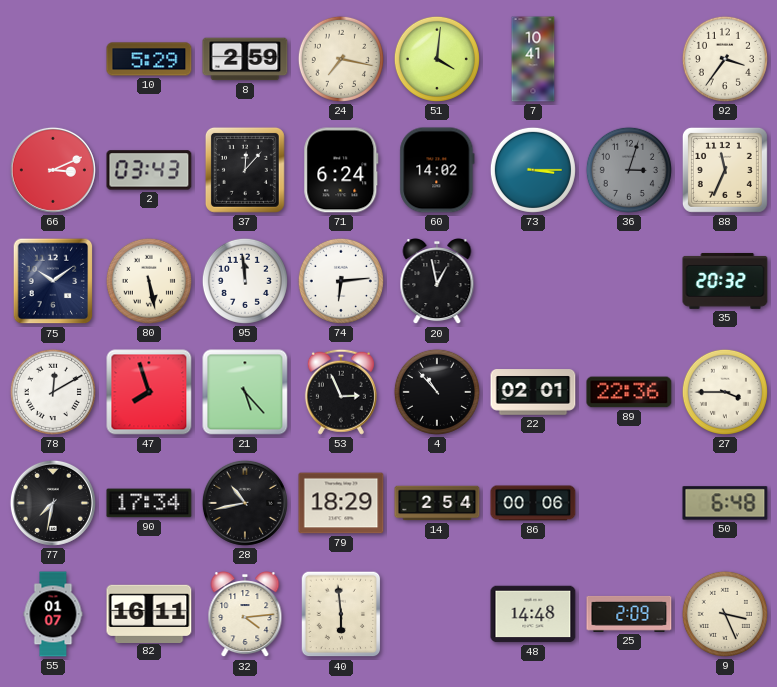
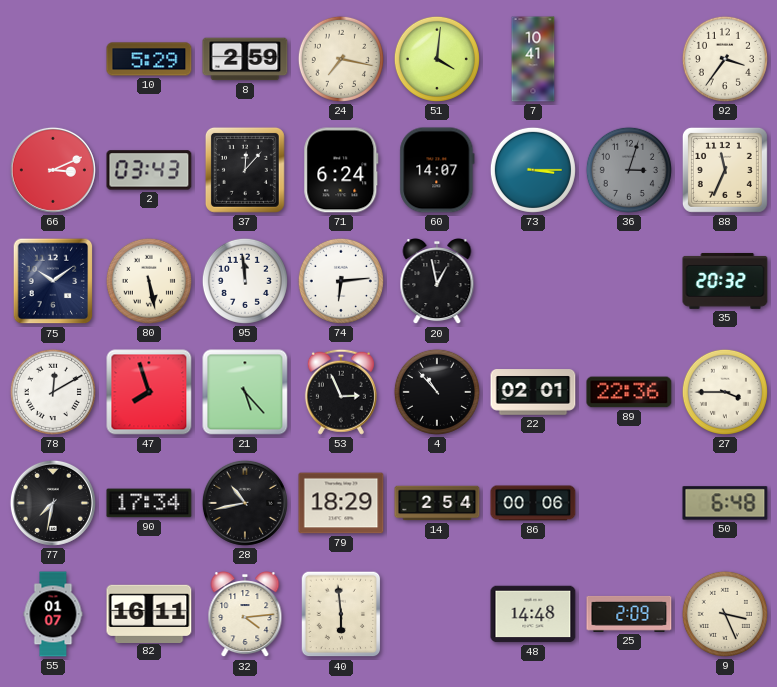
60: 14:02 -> 14:07
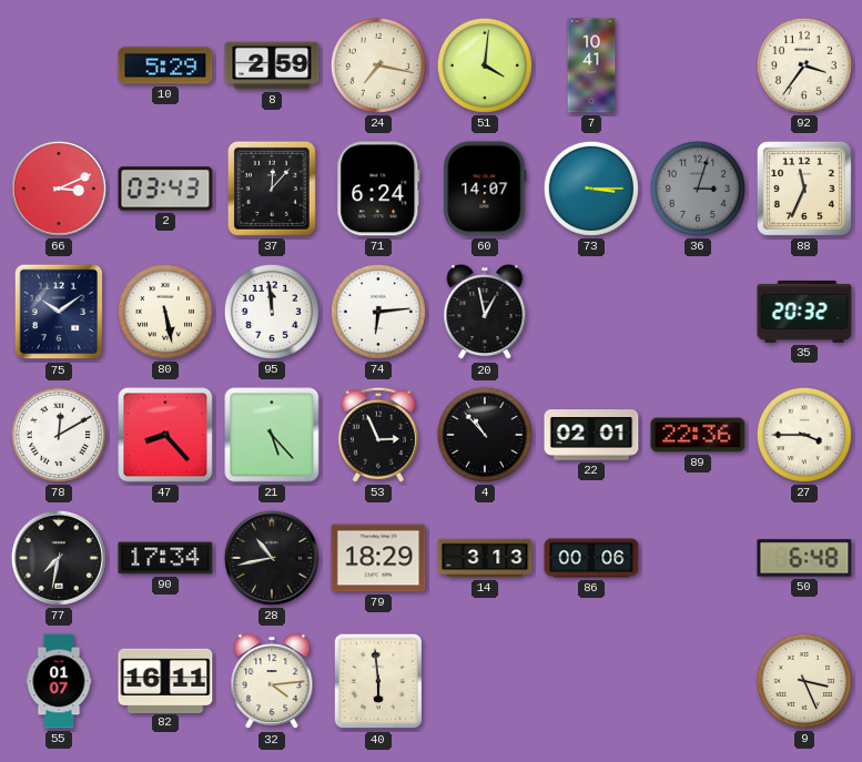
47: 7:57 -> 8:23
14: 2:54 -> 3:13
48: 14:48 -> none
25: 2:09 -> none
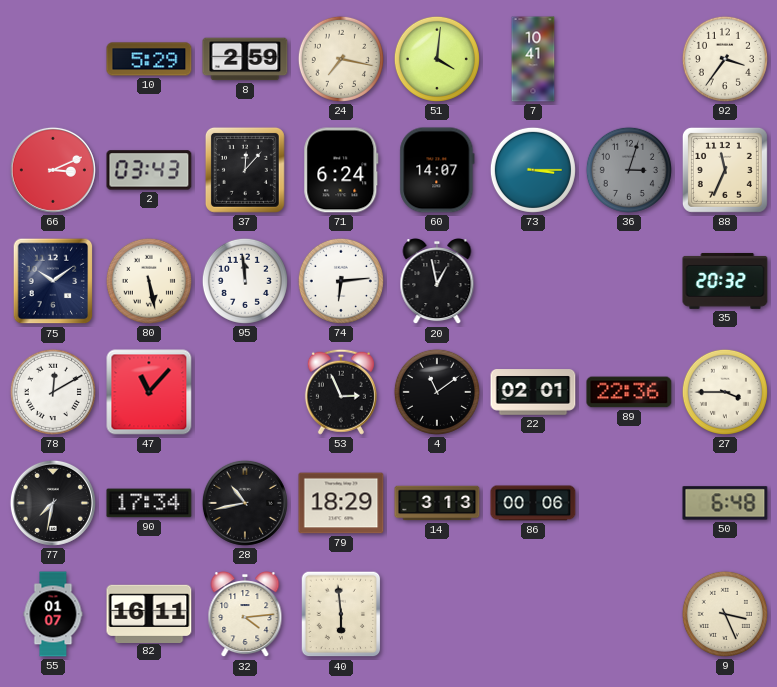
47: 8:23 -> 11:07
21: 5:23 -> none
4: 10:53 -> 11:09
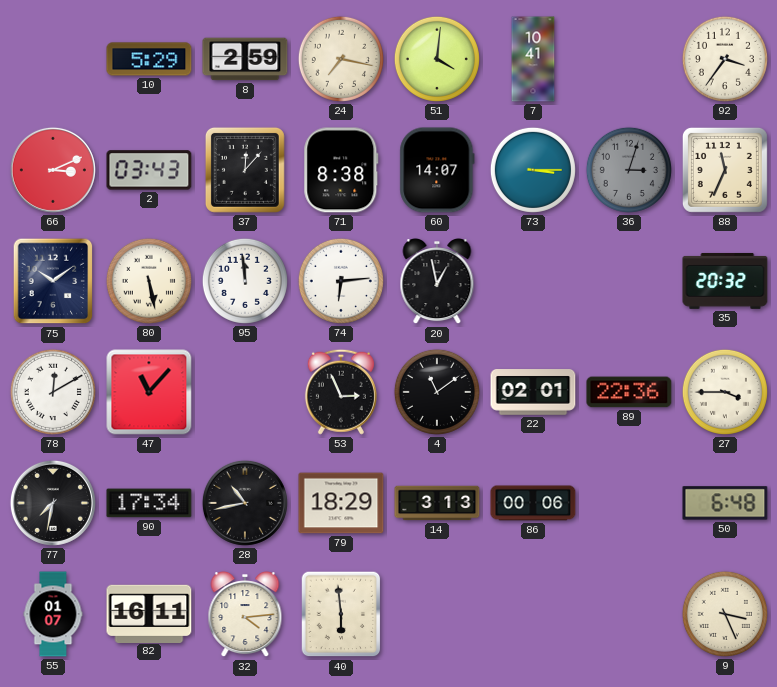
71: 6:24 -> 8:38
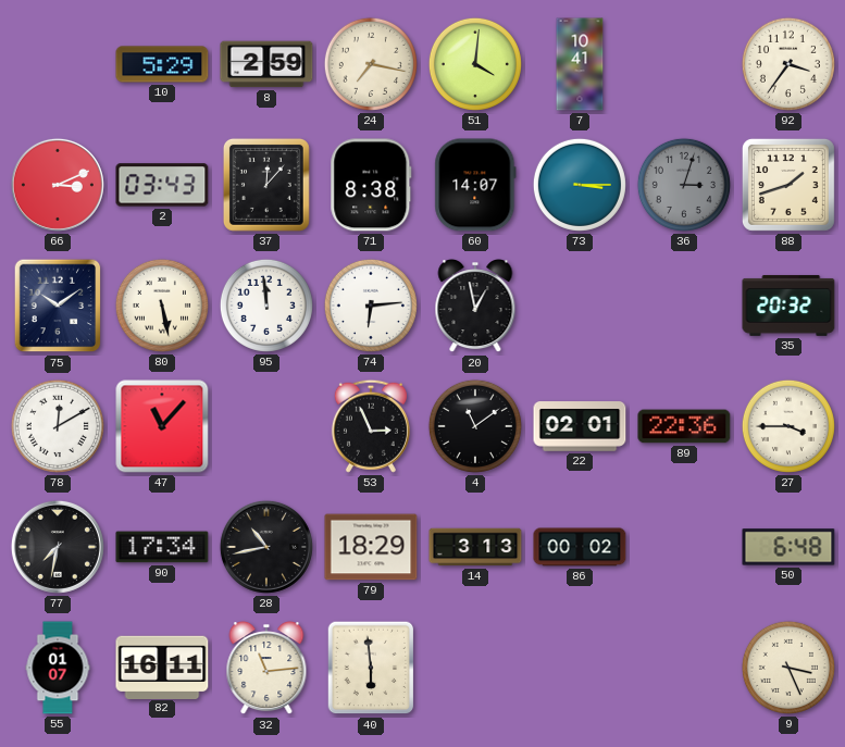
88: 11:34 -> 1:42
86: 00:06 -> 00:02
32: 4:14 -> 11:14
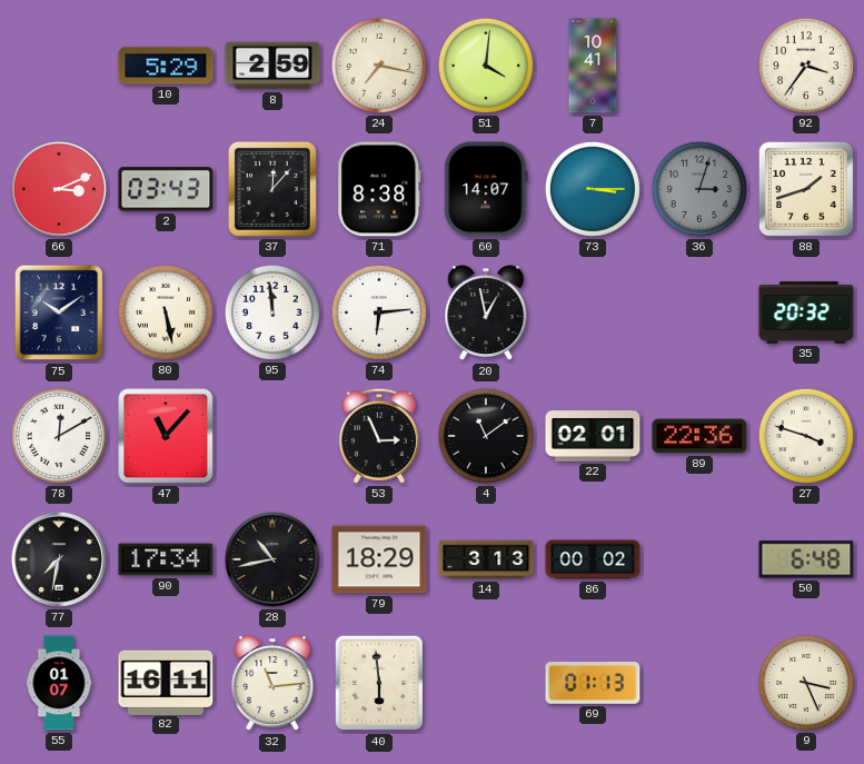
27: 3:45 -> 3:48
69: none -> 01:13
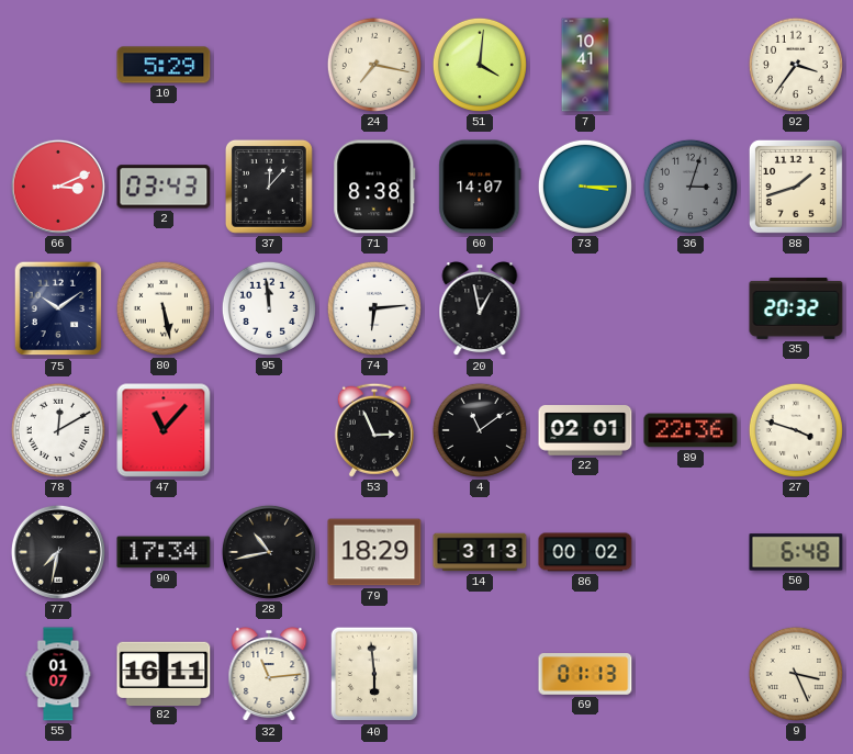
8: 2:59 -> none
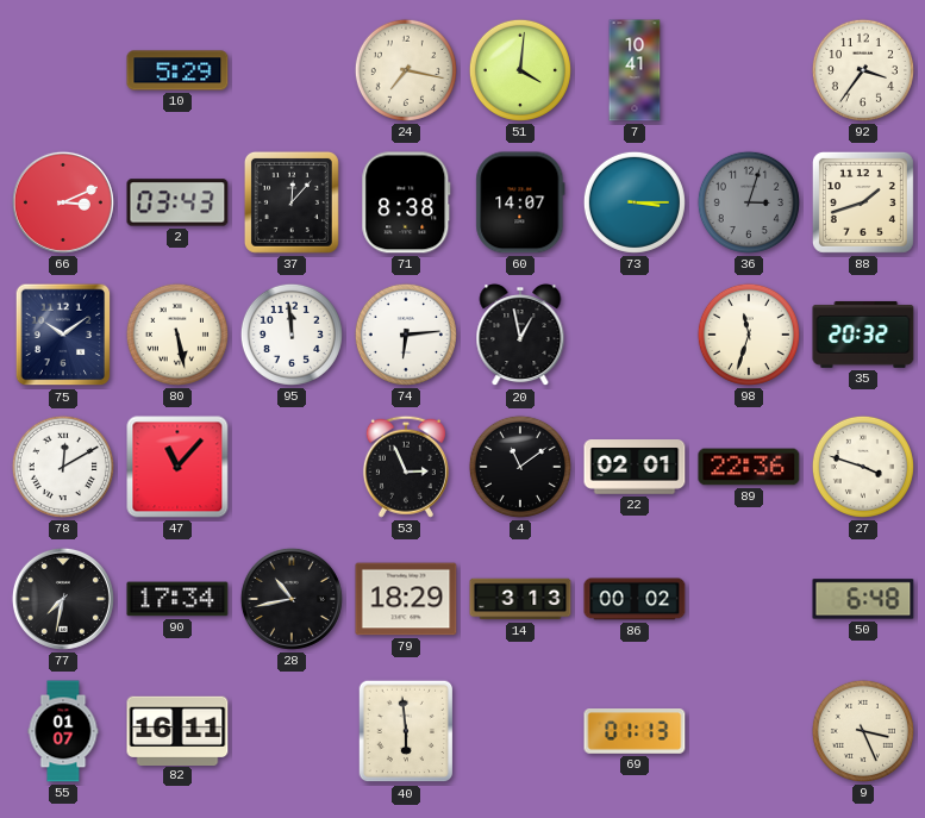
98: none -> 11:33
32: 11:14 -> none
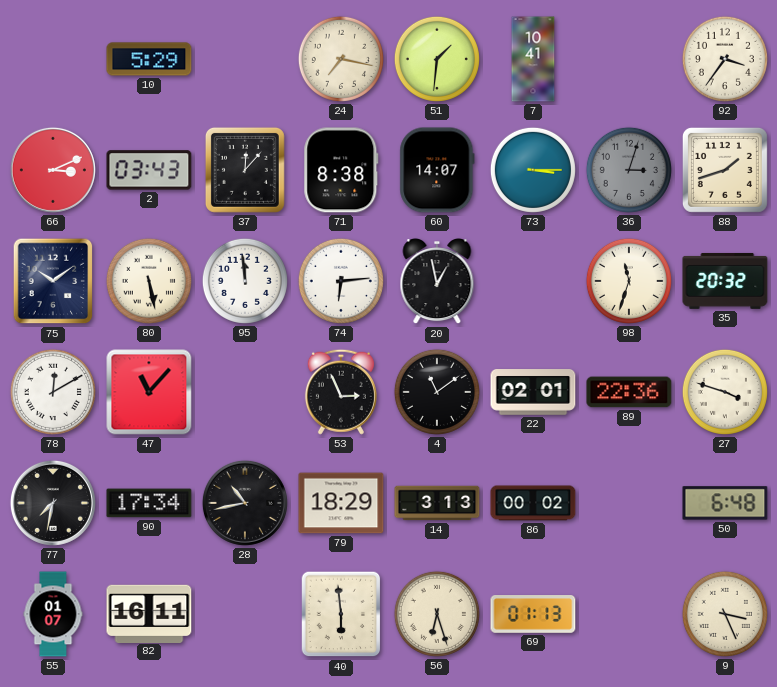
51: 4:01 -> 1:31
56: none -> 6:27
